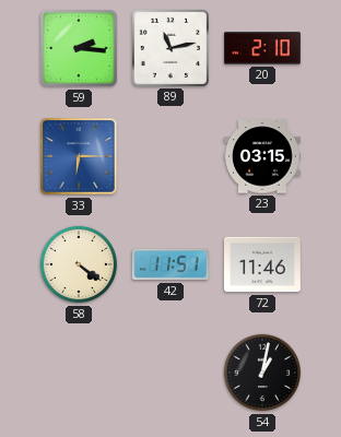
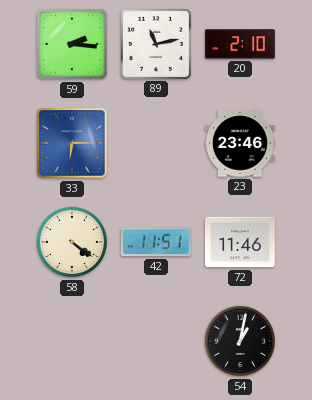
23: 03:15 -> 23:46
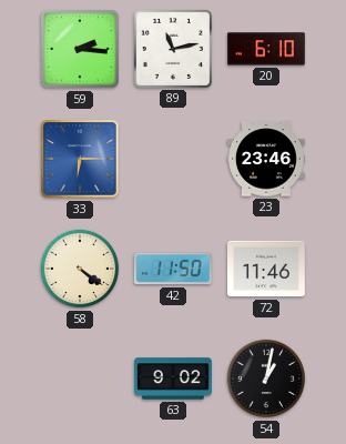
20: 2:10 -> 6:10
42: 11:51 -> 11:50
63: none -> 9:02
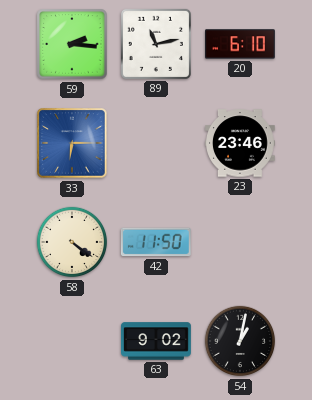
72: 11:46 -> none
